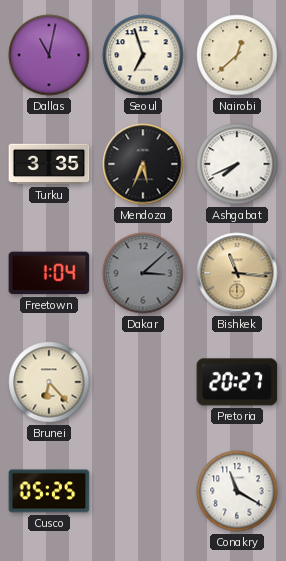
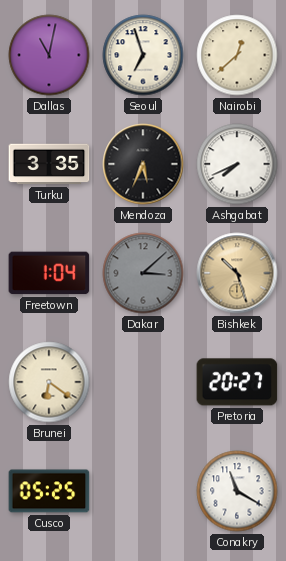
Bishkek: 11:16 -> 10:27
Brunei: 6:23 -> 6:21
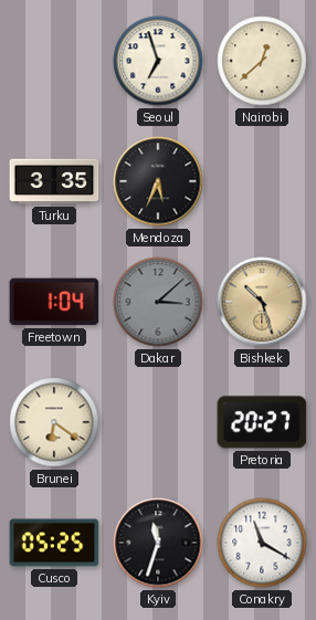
Dallas: 11:02 -> none
Ashgabat: 7:41 -> none
Kyiv: none -> 11:33
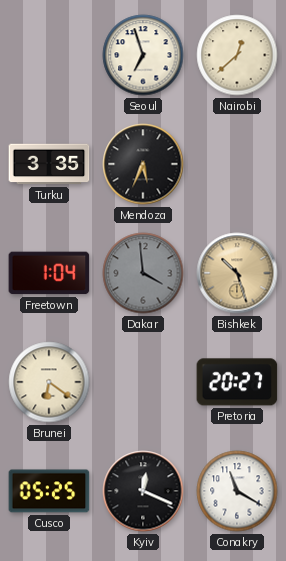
Dakar: 3:08 -> 3:59
Kyiv: 11:33 -> 12:19
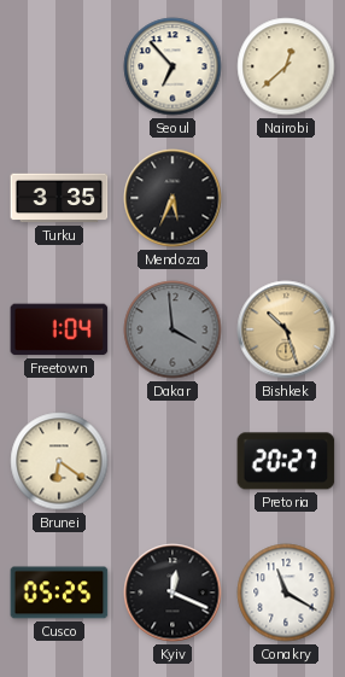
Seoul: 6:57 -> 6:53
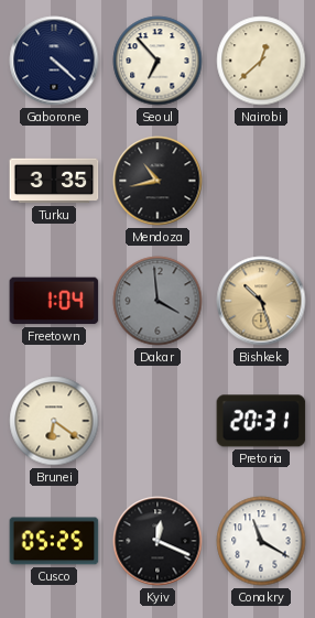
Gaborone: none -> 4:22
Mendoza: 5:34 -> 10:43
Pretoria: 20:27 -> 20:31
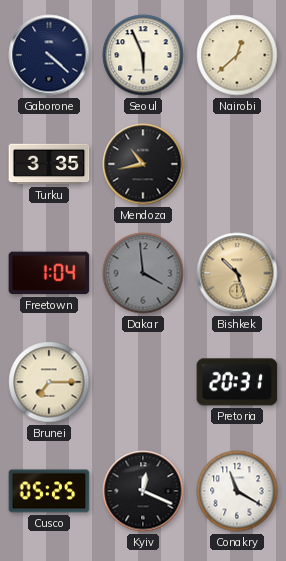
Seoul: 6:53 -> 5:56
Brunei: 6:21 -> 7:15
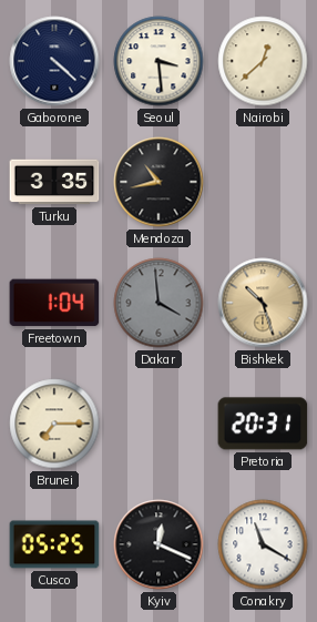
Seoul: 5:56 -> 3:29
